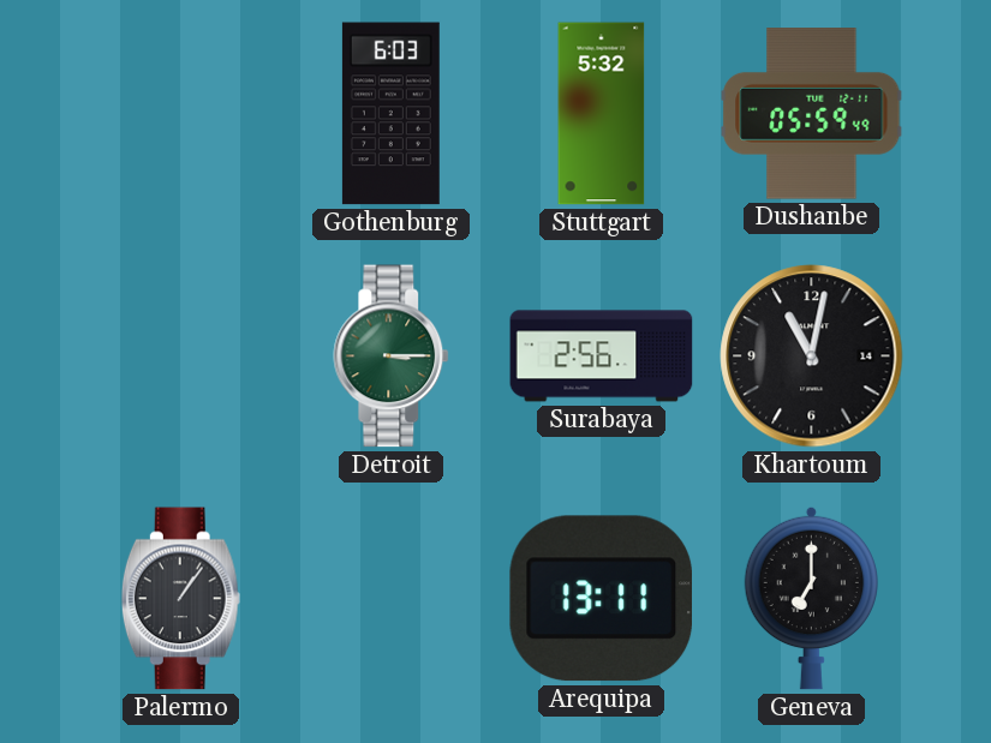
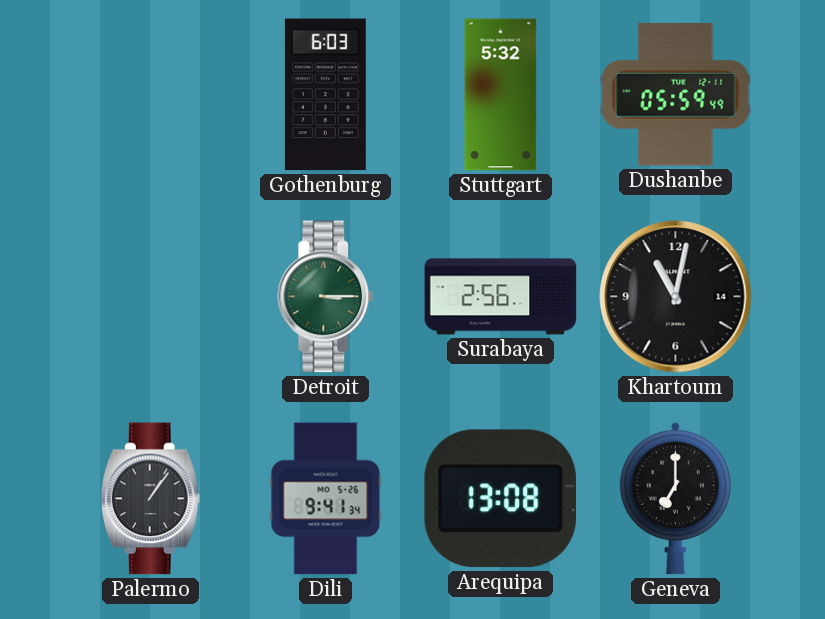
Dili: none -> 9:41
Arequipa: 13:11 -> 13:08
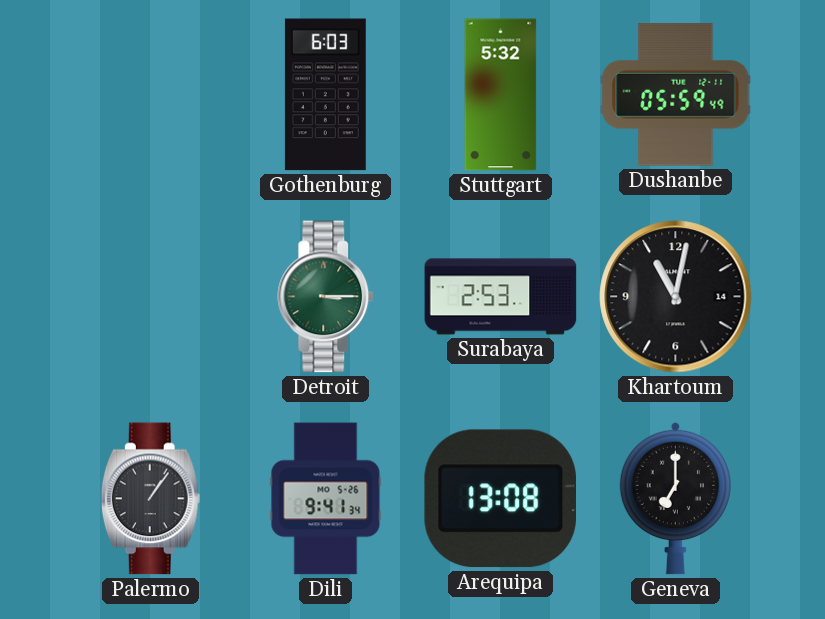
Surabaya: 2:56 -> 2:53
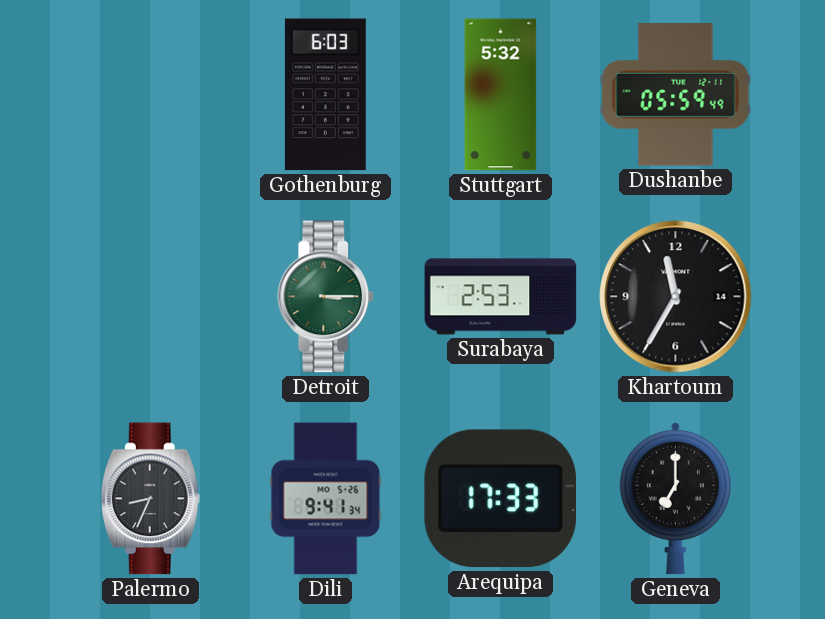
Khartoum: 11:02 -> 11:35
Palermo: 1:06 -> 8:34
Arequipa: 13:08 -> 17:33
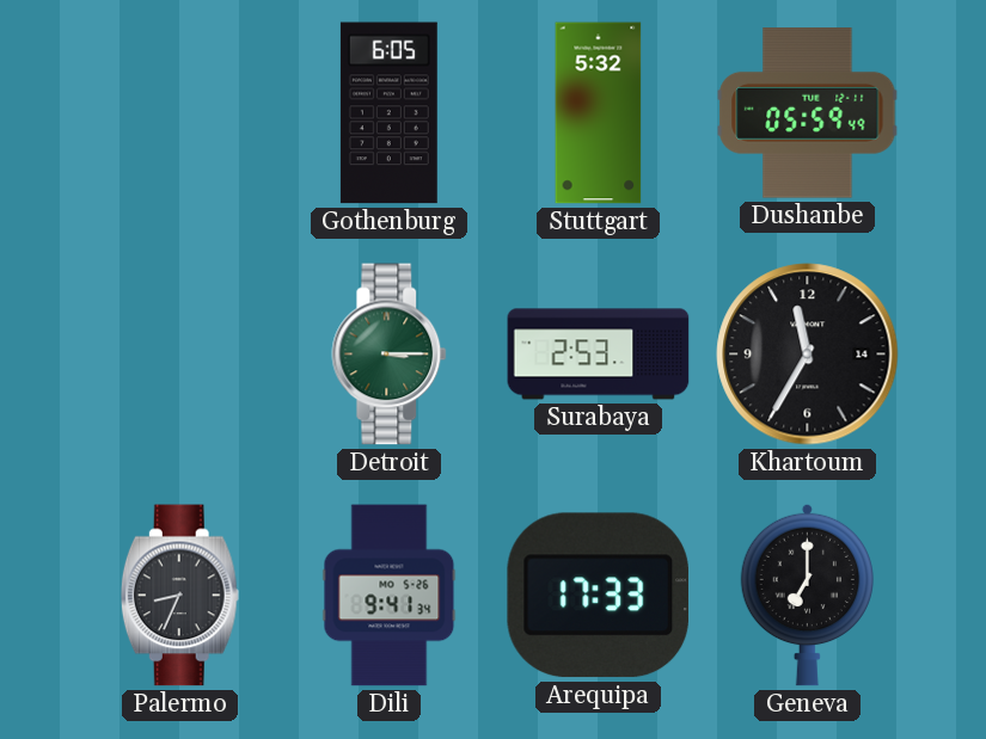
Gothenburg: 6:03 -> 6:05
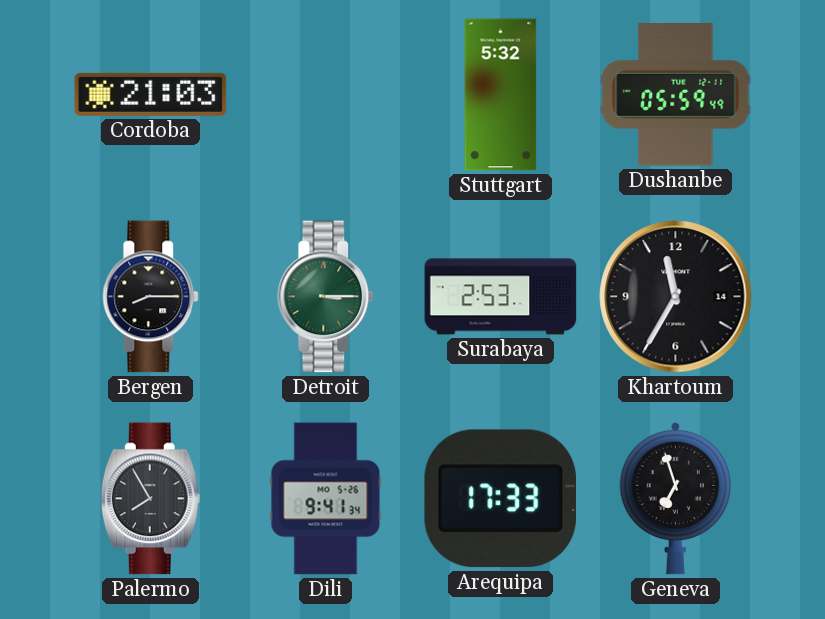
Cordoba: none -> 21:03
Gothenburg: 6:05 -> none
Bergen: none -> 8:15
Palermo: 8:34 -> 7:55
Geneva: 7:00 -> 6:57
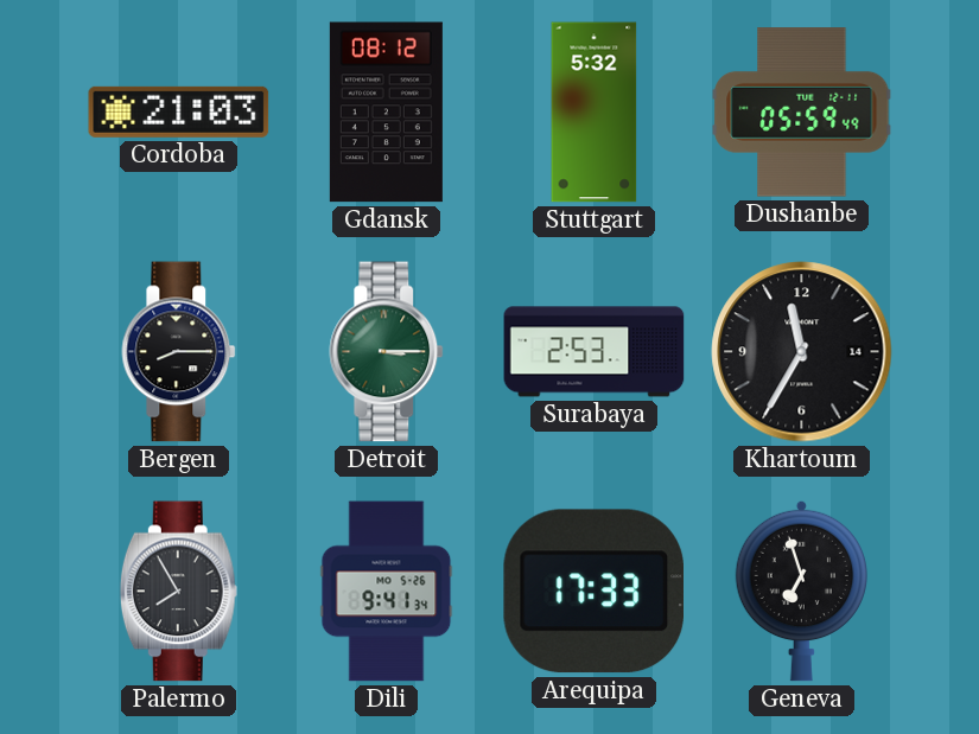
Gdansk: none -> 08:12
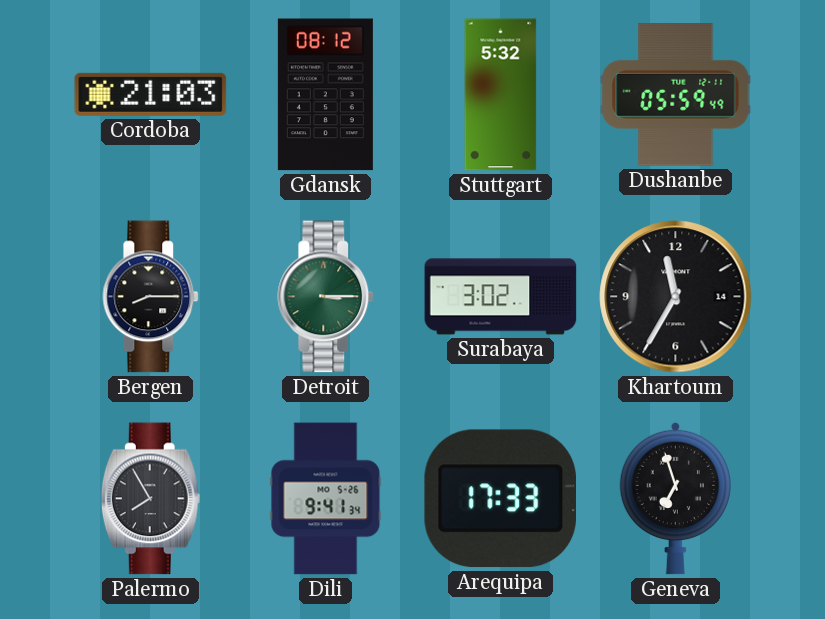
Surabaya: 2:53 -> 3:02
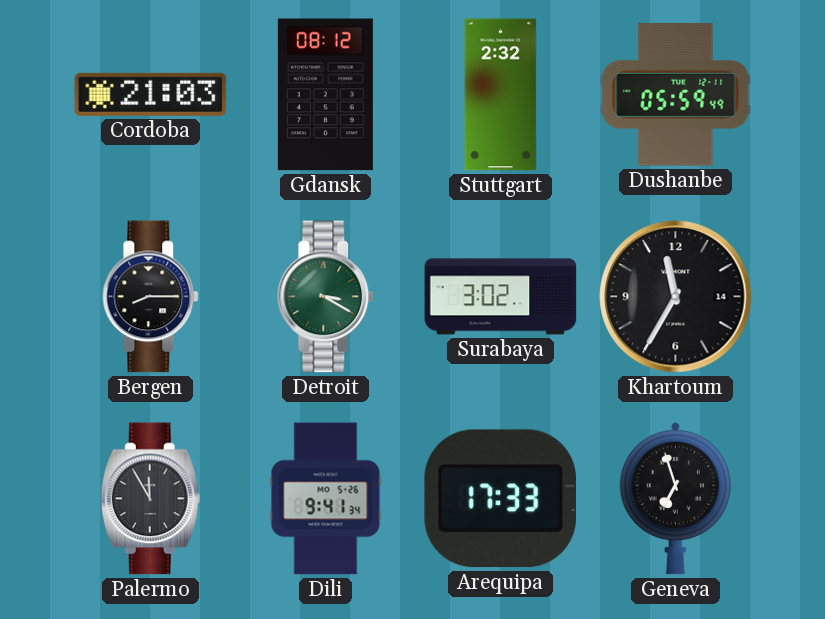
Stuttgart: 5:32 -> 2:32
Detroit: 3:15 -> 3:20
Palermo: 7:55 -> 11:55
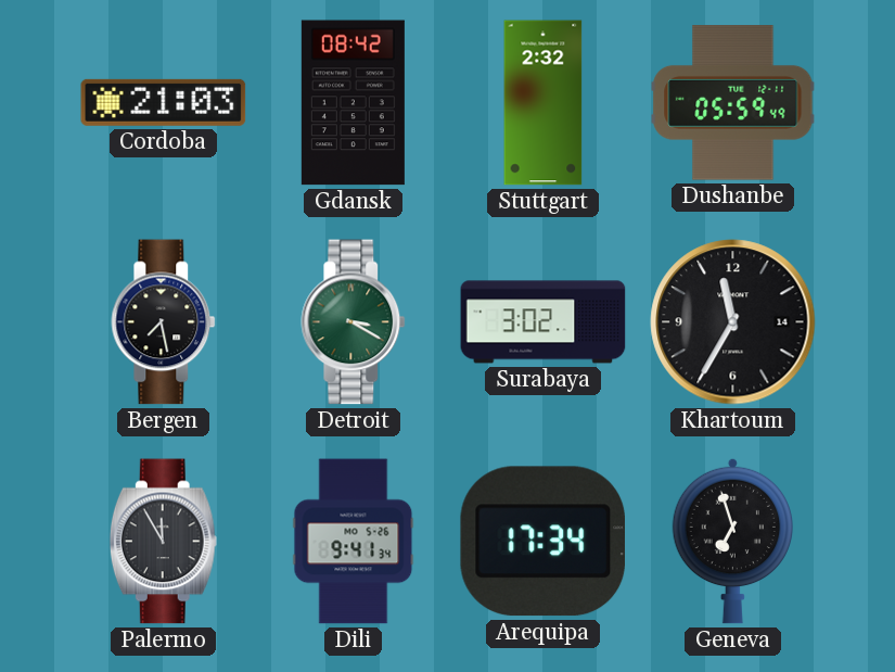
Gdansk: 08:12 -> 08:42
Bergen: 8:15 -> 7:28
Arequipa: 17:33 -> 17:34
